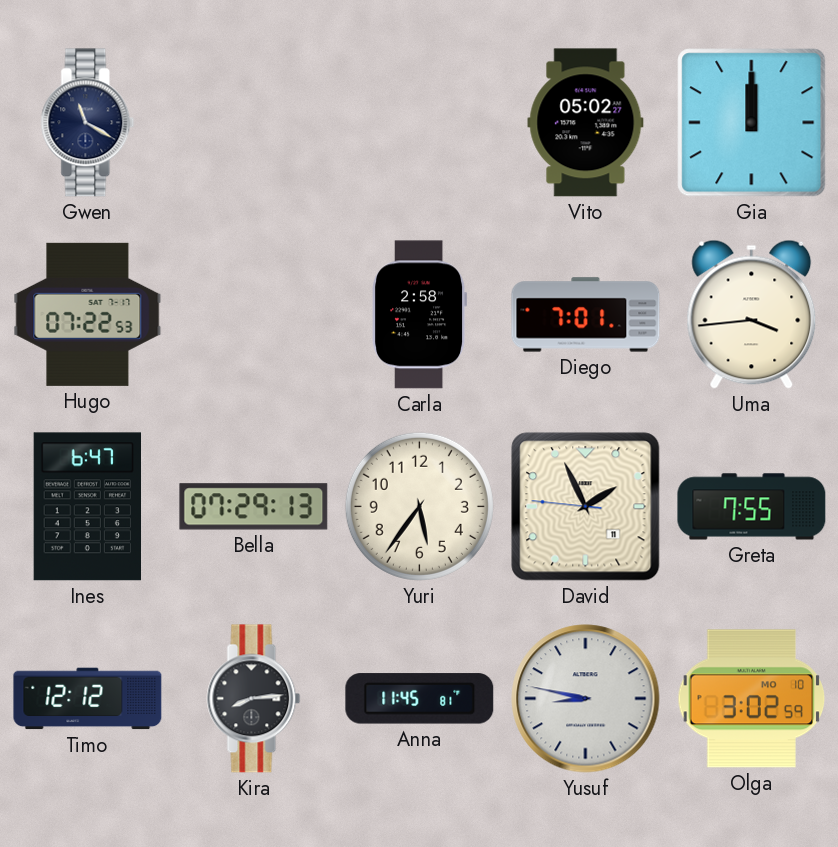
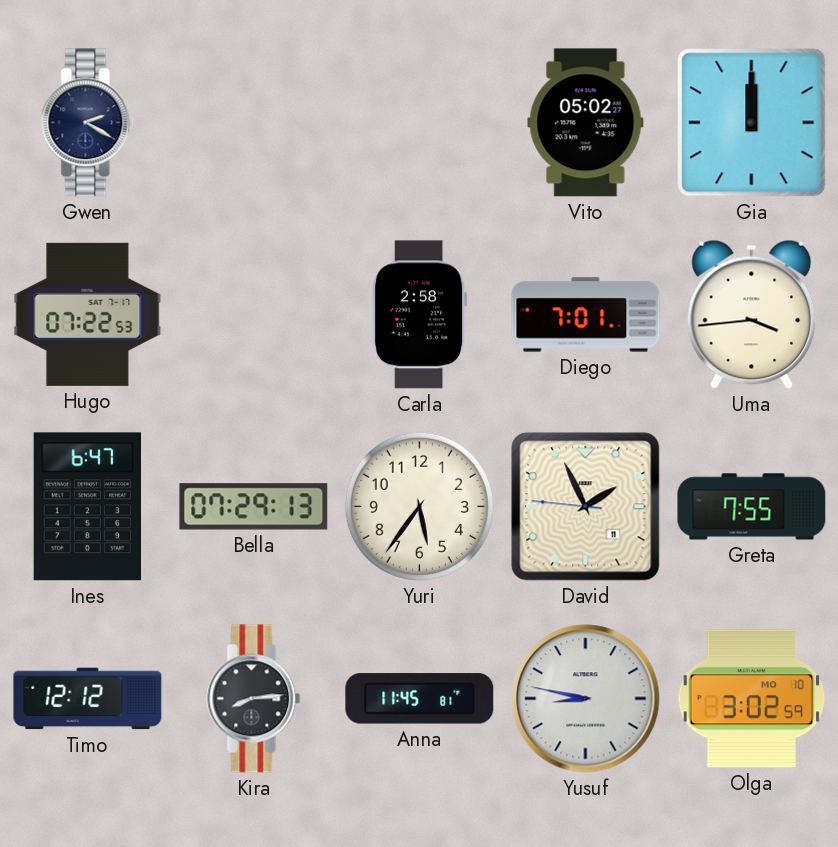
Gwen: 11:20 -> 2:20
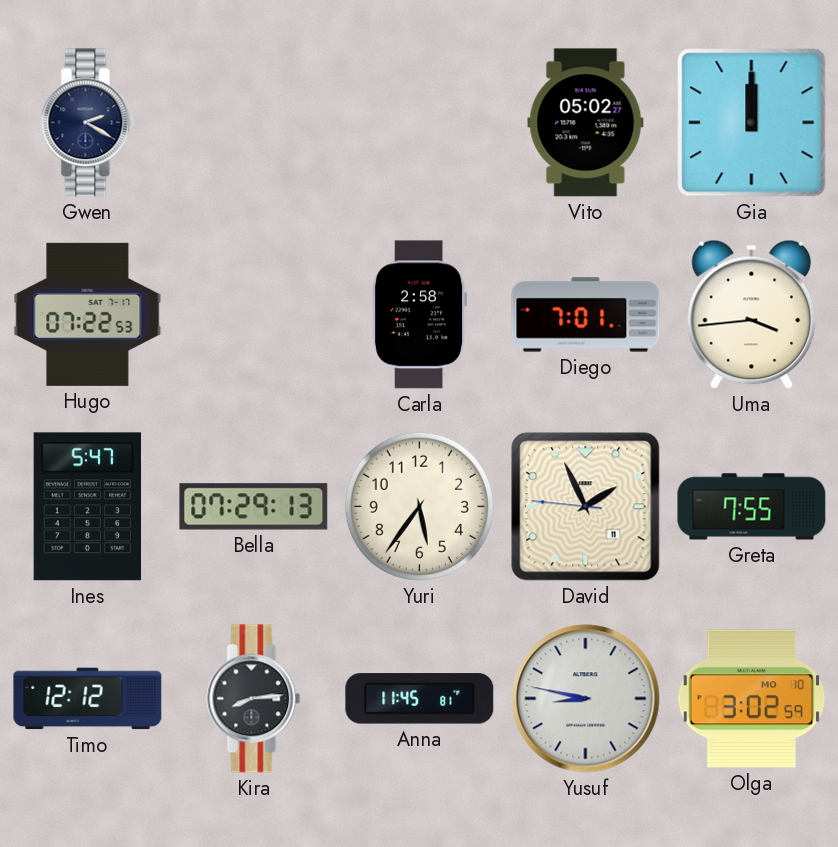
Ines: 6:47 -> 5:47
